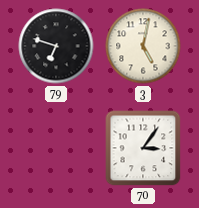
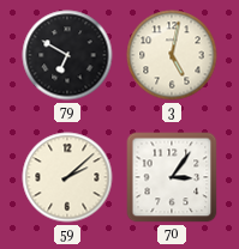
79: 6:48 -> 6:50
59: none -> 2:08
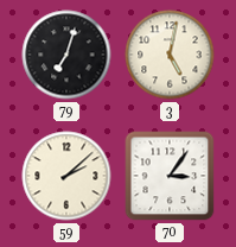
79: 6:50 -> 7:03
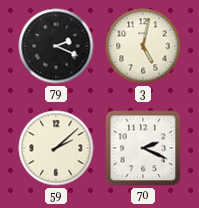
79: 7:03 -> 2:19
70: 3:06 -> 2:19
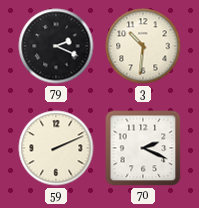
3: 5:02 -> 10:31
59: 2:08 -> 2:11
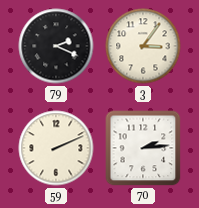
3: 10:31 -> 3:06
70: 2:19 -> 2:14
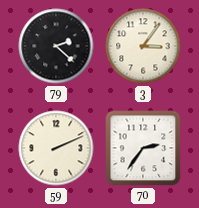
79: 2:19 -> 2:22
70: 2:14 -> 2:36
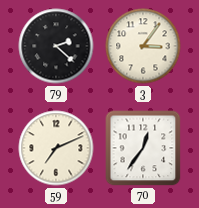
59: 2:11 -> 7:11
70: 2:36 -> 12:36
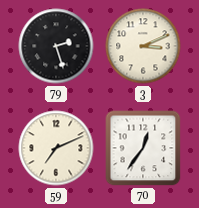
79: 2:22 -> 2:27
3: 3:06 -> 3:11
